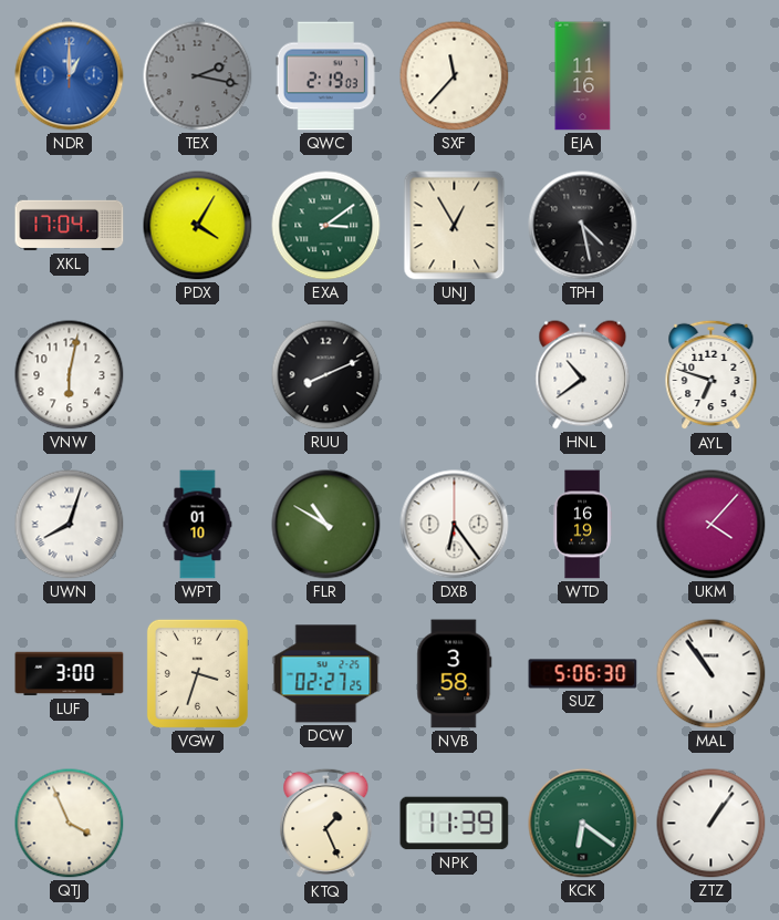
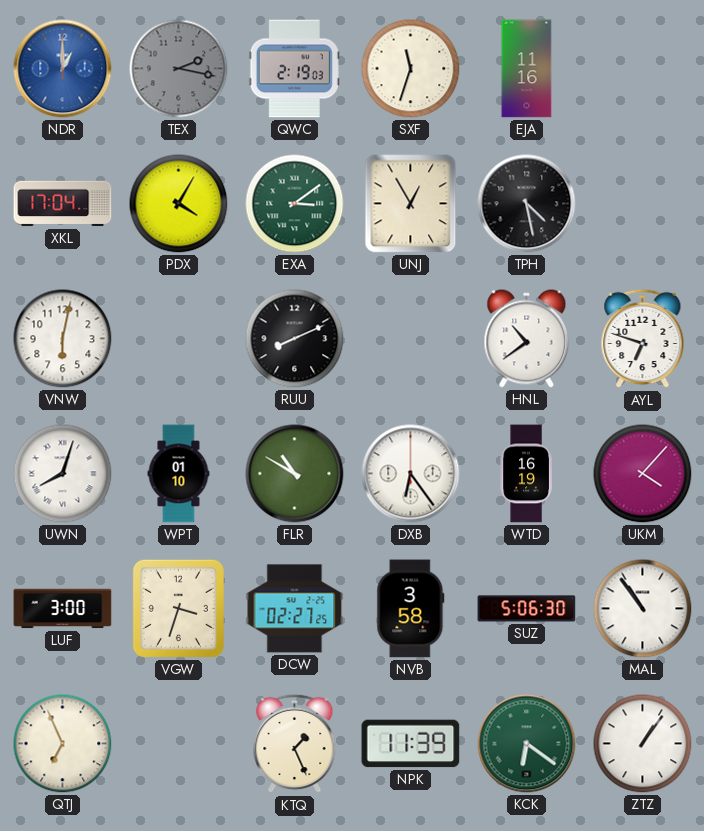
SXF: 11:37 -> 11:33
QTJ: 3:56 -> 6:56
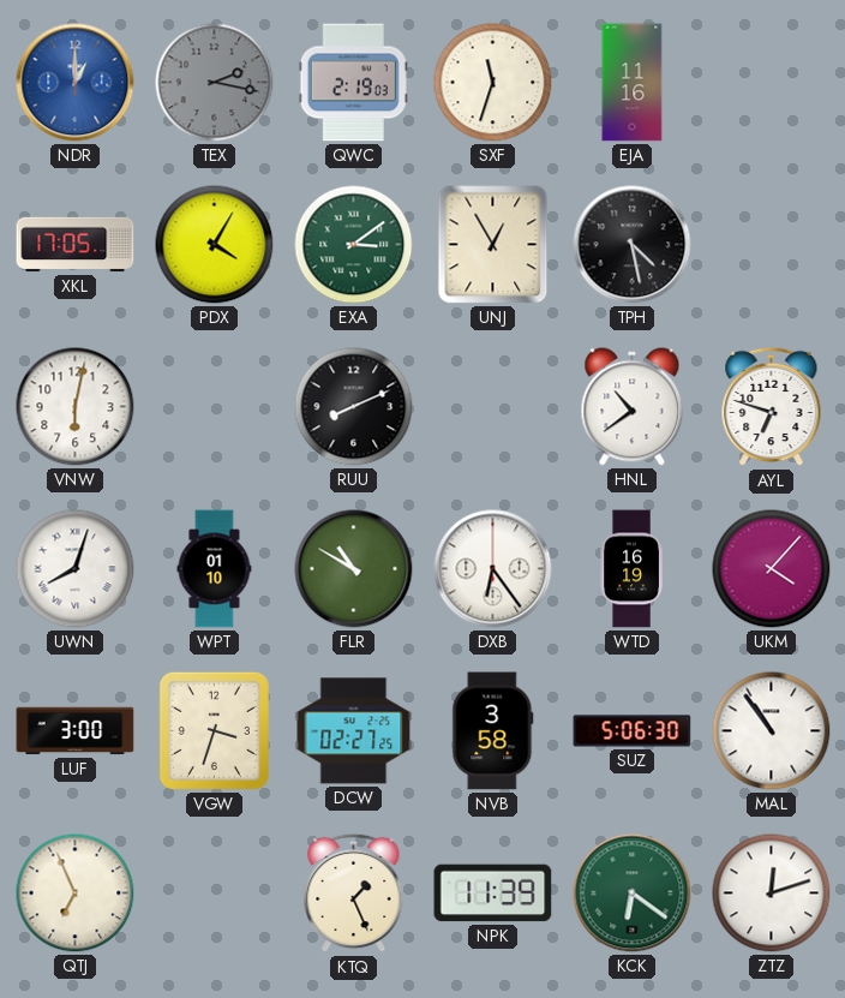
XKL: 17:04 -> 17:05
ZTZ: 1:06 -> 12:12
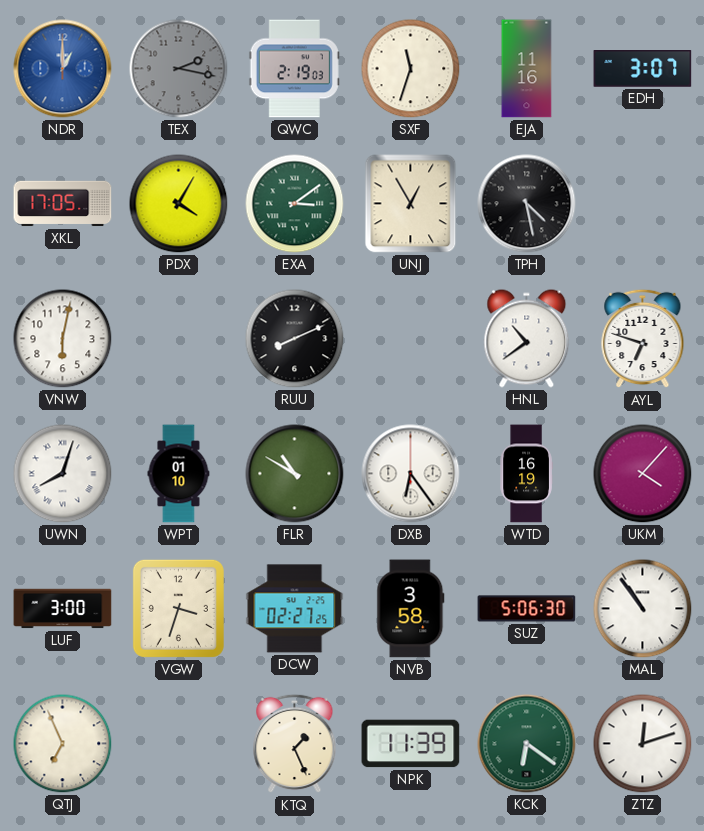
EDH: none -> 3:07
